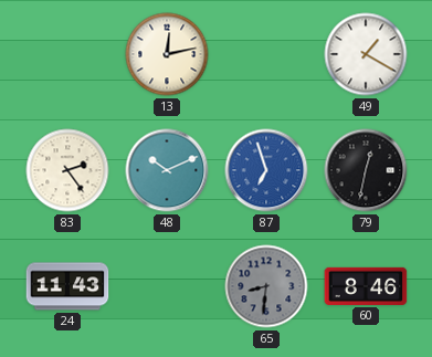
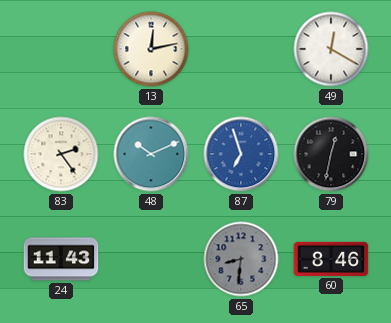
49: 1:20 -> 12:20
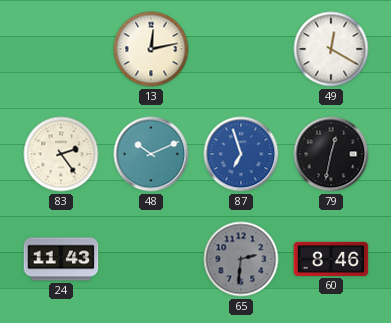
65: 8:31 -> 2:31
